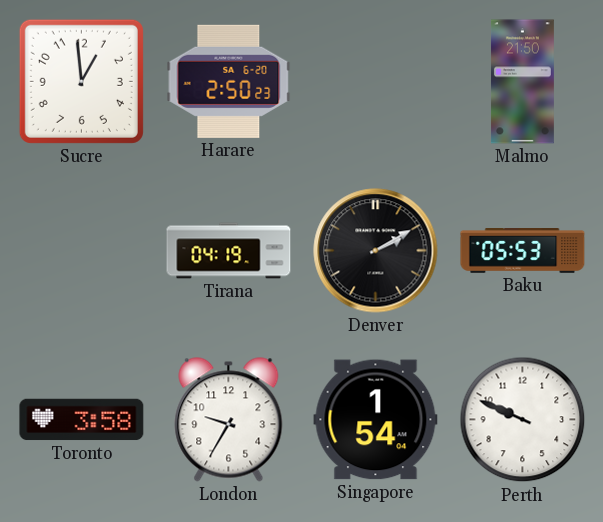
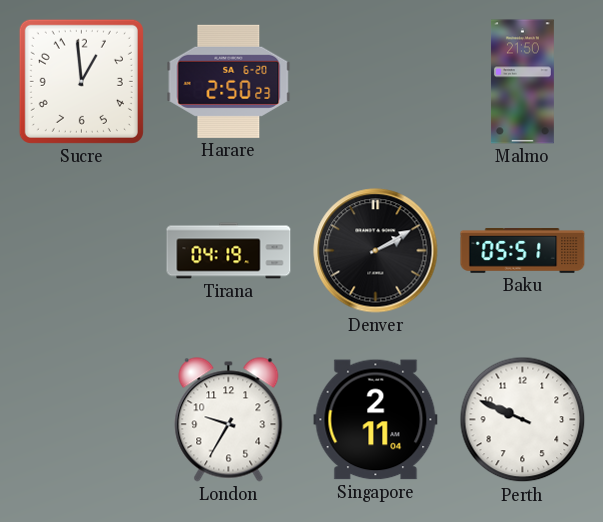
Baku: 05:53 -> 05:51
Toronto: 3:58 -> none
Singapore: 1:54 -> 2:11
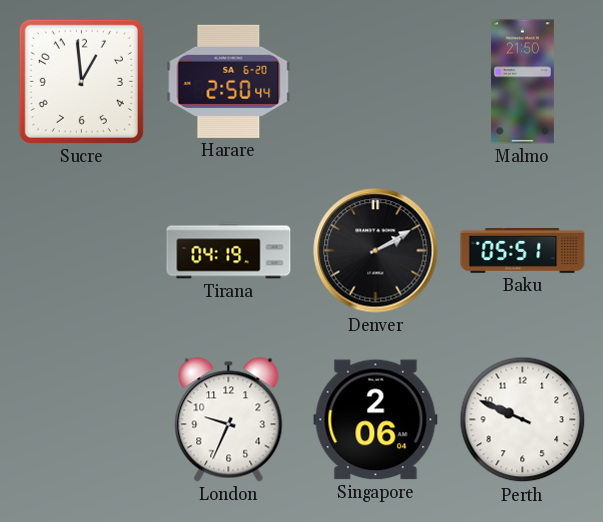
Harare: 2:50:23 -> 2:50:44
London: 9:35 -> 9:34
Singapore: 2:11 -> 2:06
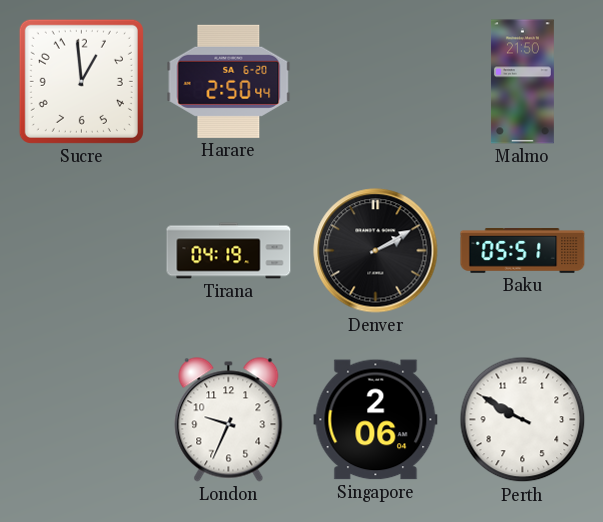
Perth: 9:49 -> 9:50
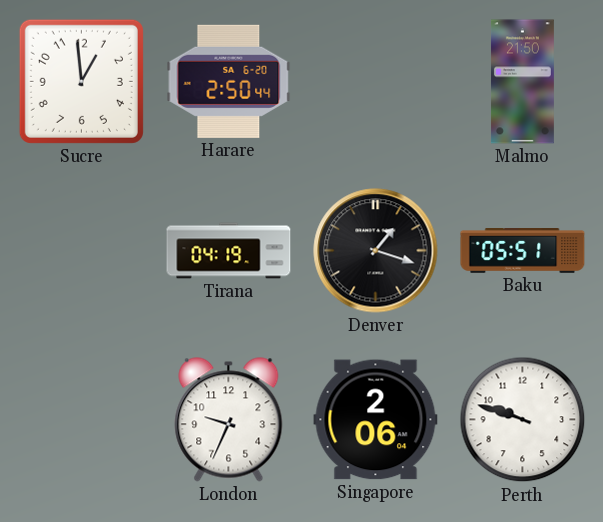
Denver: 2:10 -> 1:18
Perth: 9:50 -> 9:48
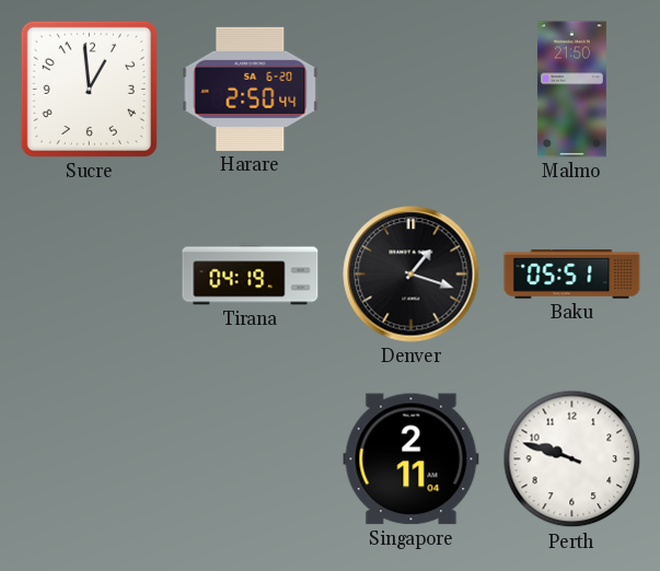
London: 9:34 -> none
Singapore: 2:06 -> 2:11
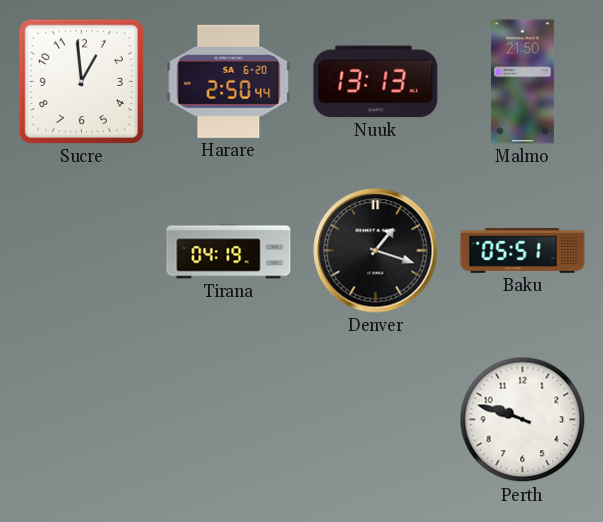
Nuuk: none -> 13:13
Singapore: 2:11 -> none
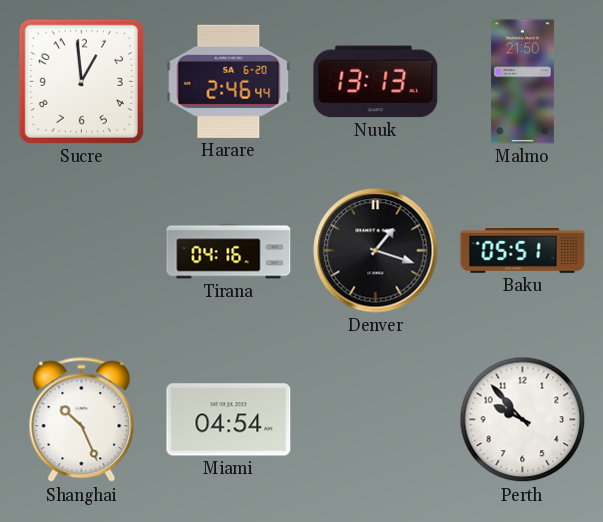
Harare: 2:50 -> 2:46
Tirana: 04:19 -> 04:16
Shanghai: none -> 10:26
Miami: none -> 04:54
Perth: 9:48 -> 9:53
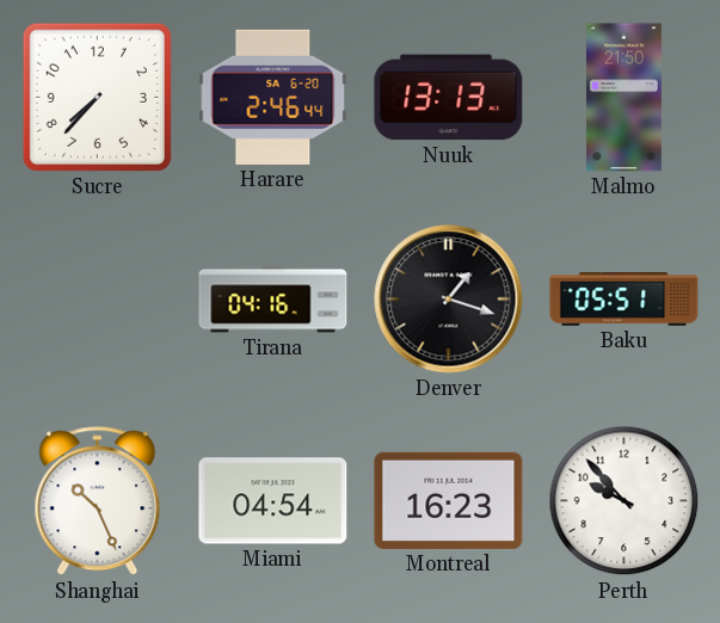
Sucre: 12:59 -> 7:37
Montreal: none -> 16:23
